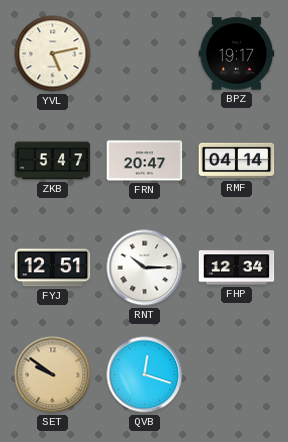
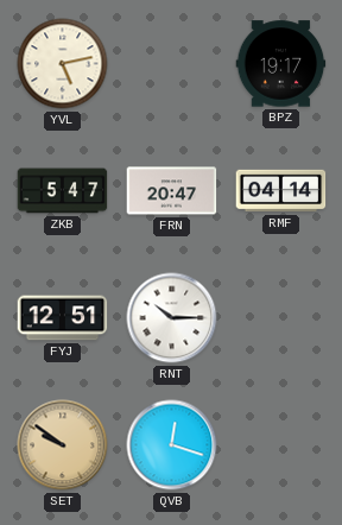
FHP: 12:34 -> none
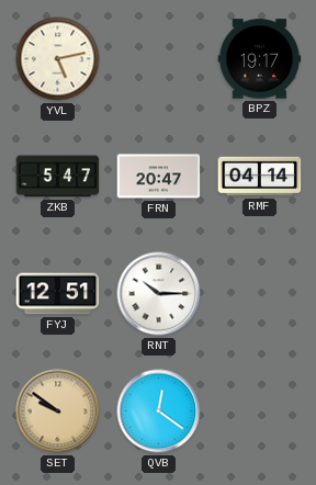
QVB: 12:18 -> 12:21
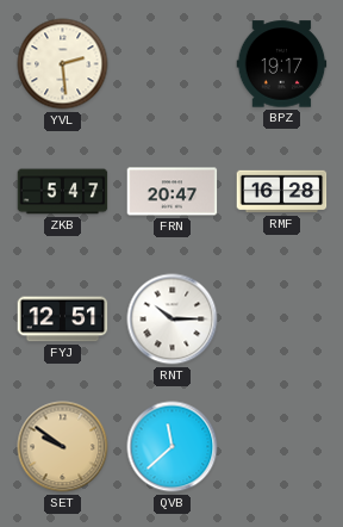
YVL: 5:13 -> 2:29
RMF: 04:14 -> 16:28
QVB: 12:21 -> 11:38
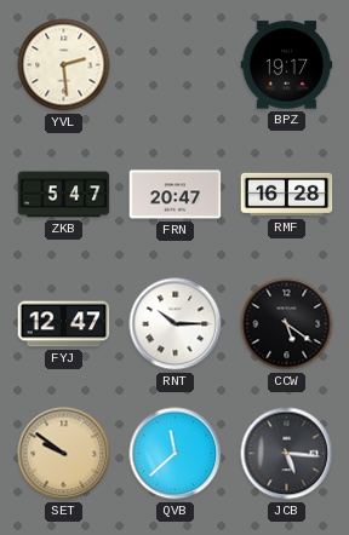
FYJ: 12:51 -> 12:47
CCW: none -> 5:21
JCB: none -> 5:16
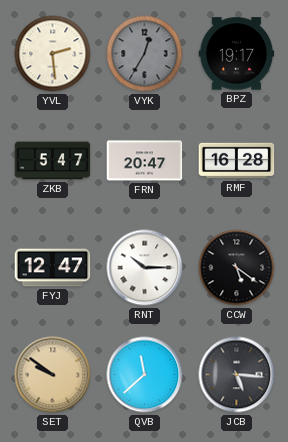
VYK: none -> 12:35
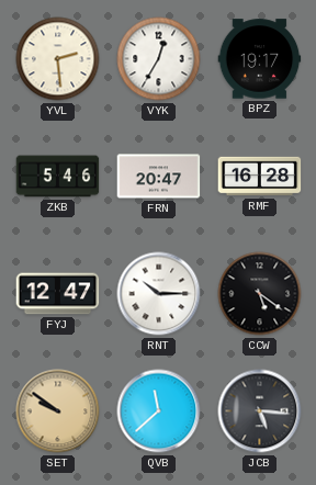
VYK dial: grey -> white
ZKB: 5:47 -> 5:46
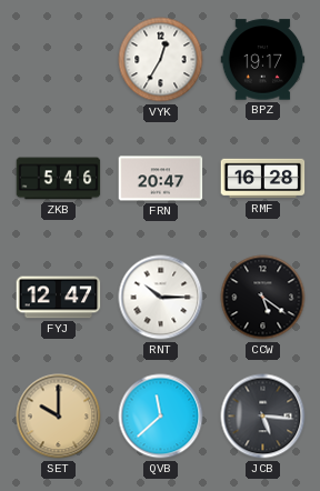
YVL: 2:29 -> none
SET: 9:51 -> 10:00
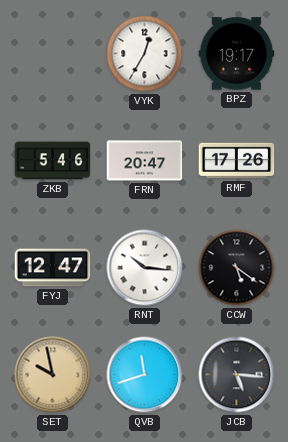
RMF: 16:28 -> 17:26
RNT: 10:15 -> 10:16
SET: 10:00 -> 9:58
QVB: 11:38 -> 11:42
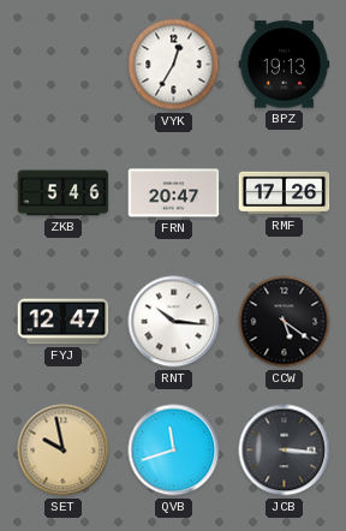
BPZ: 19:17 -> 19:13
JCB: 5:16 -> 3:16
